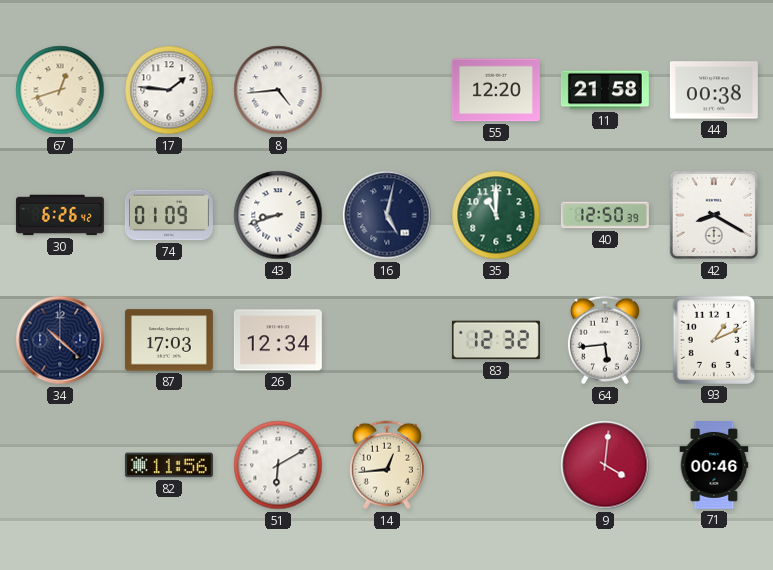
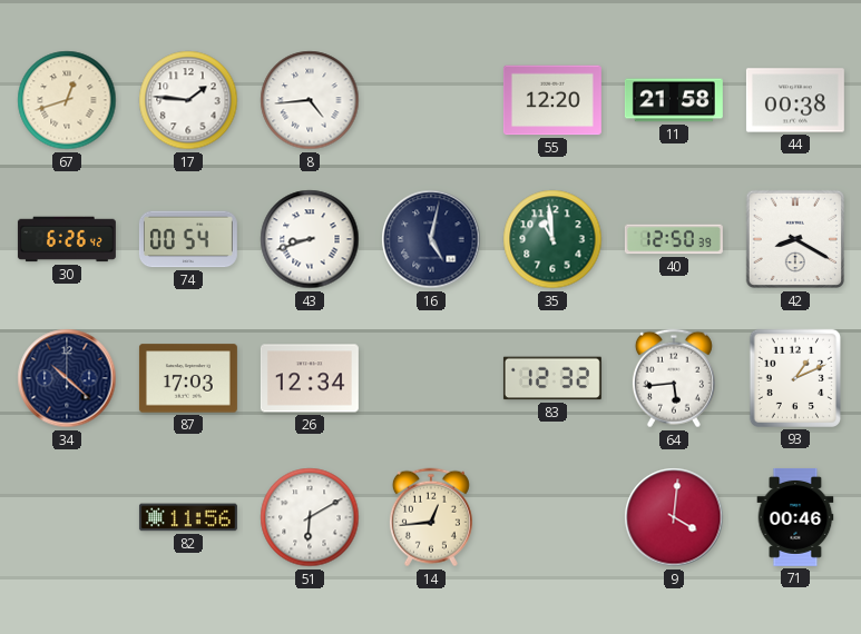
74: 01:09 -> 00:54
35: 11:00 -> 10:59
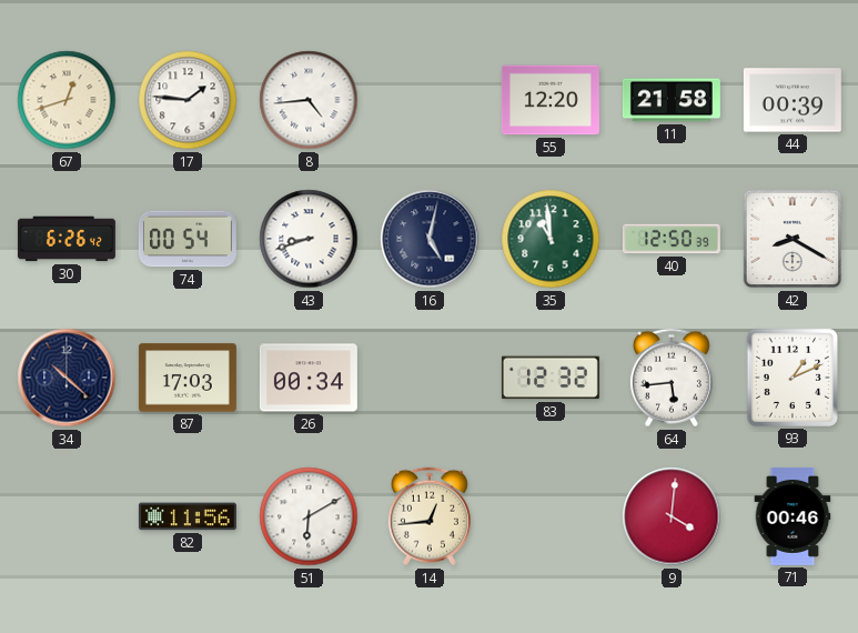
44: 00:38 -> 00:39
26: 12:34 -> 00:34
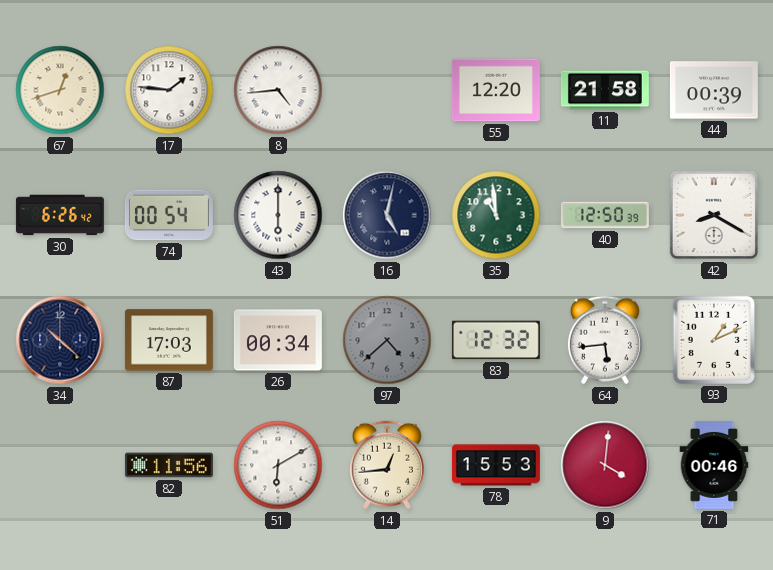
43: 8:42 -> 6:00
97: none -> 4:38
78: none -> 15:53
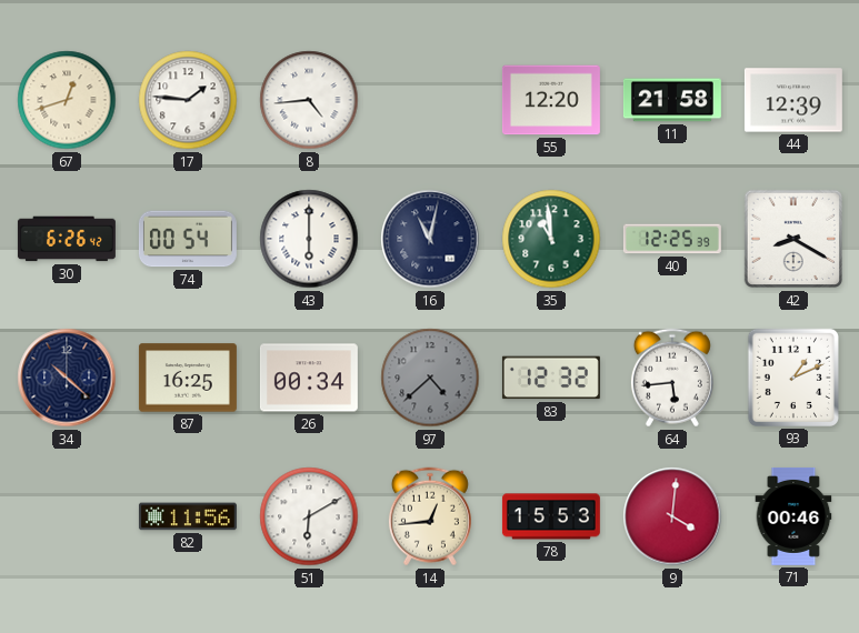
44: 00:39 -> 12:39
16: 5:02 -> 11:02
40: 12:50 -> 12:25
87: 17:03 -> 16:25
